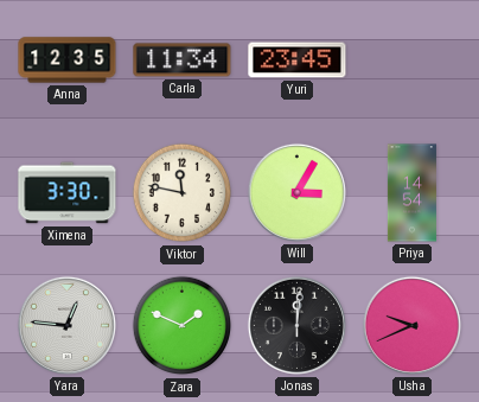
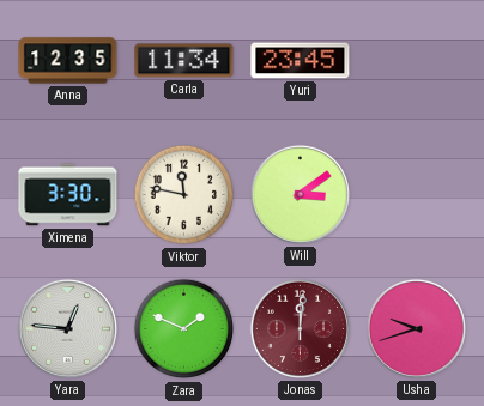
Will: 3:05 -> 3:09
Priya: 14:54 -> none
Jonas dial: black -> burgundy
Usha: 9:41 -> 9:42
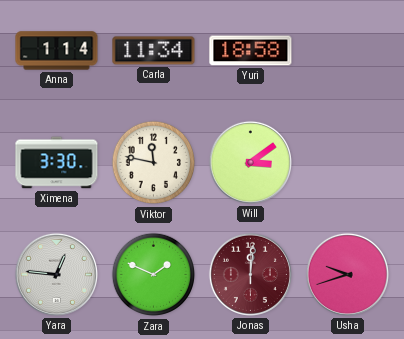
Anna: 12:35 -> 1:14
Yuri: 23:45 -> 18:58
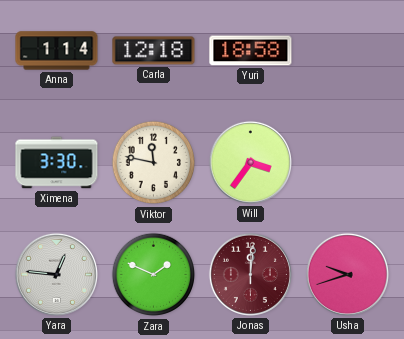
Carla: 11:34 -> 12:18
Will: 3:09 -> 3:36
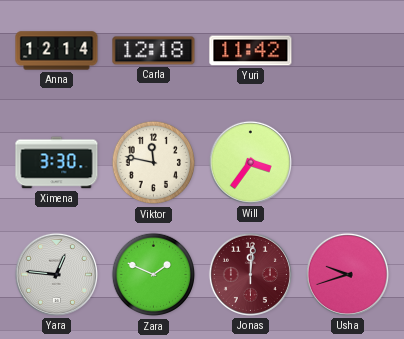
Anna: 1:14 -> 12:14
Yuri: 18:58 -> 11:42
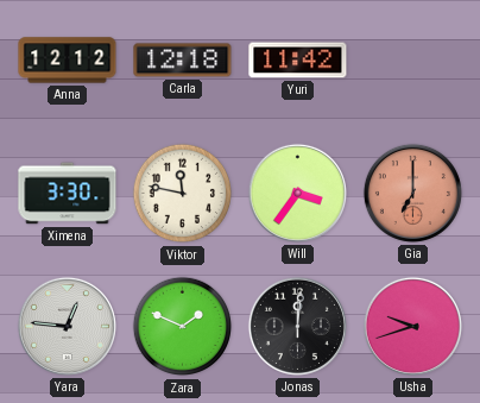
Anna: 12:14 -> 12:12
Gia: none -> 7:00
Jonas dial: burgundy -> black
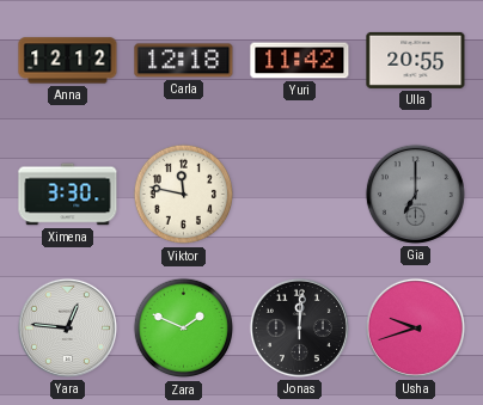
Ulla: none -> 20:55
Will: 3:36 -> none
Gia dial: salmon -> grey
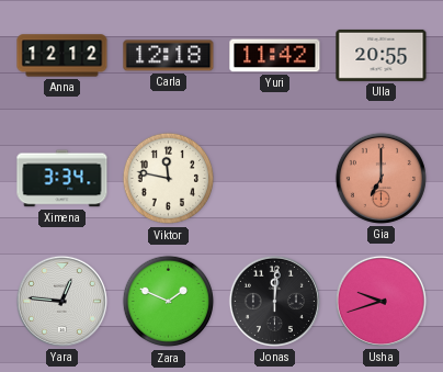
Ximena: 3:30 -> 3:34
Gia dial: grey -> salmon
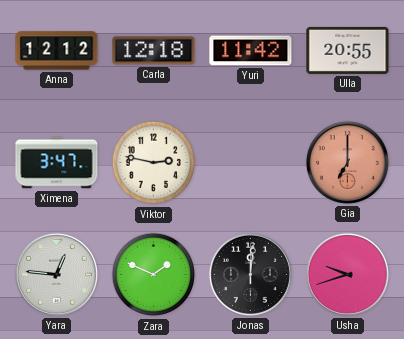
Ximena: 3:34 -> 3:47
Viktor: 11:47 -> 2:47
